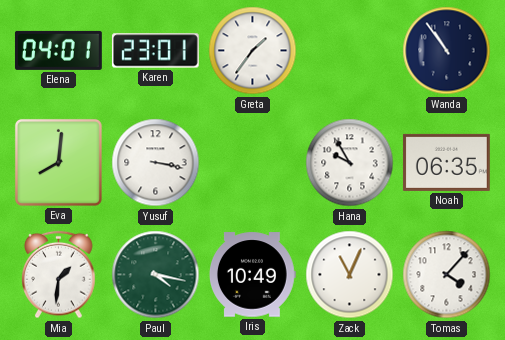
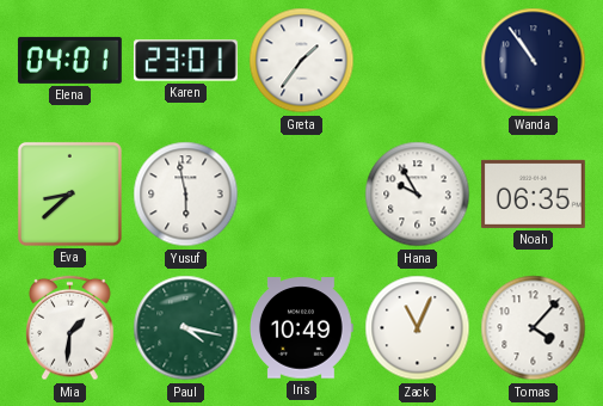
Eva: 8:01 -> 8:38
Yusuf: 3:17 -> 5:58
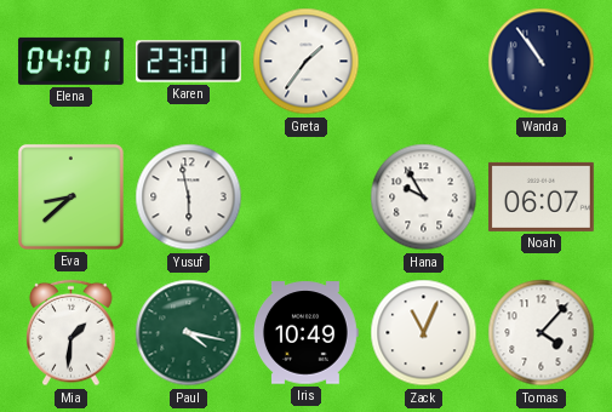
Noah: 06:35 -> 06:07
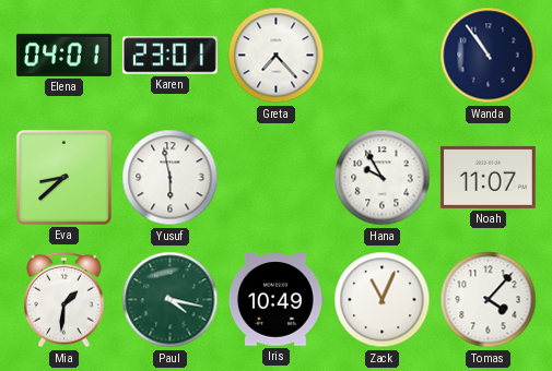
Greta: 1:36 -> 7:23
Noah: 06:07 -> 11:07
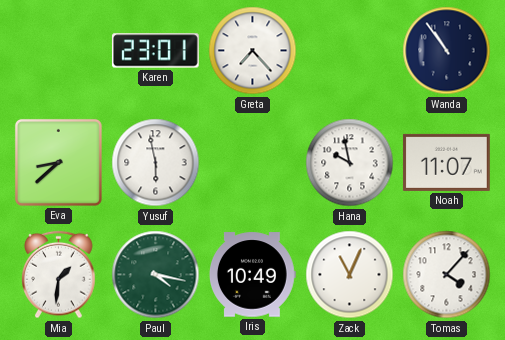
Elena: 04:01 -> none
Hana: 9:55 -> 9:58
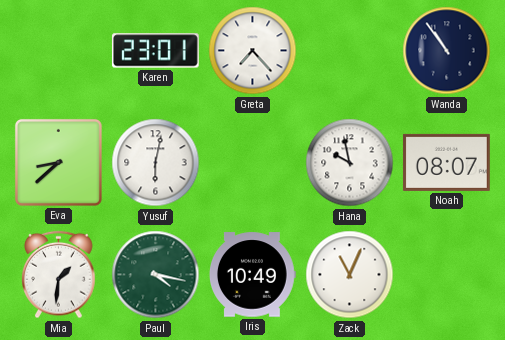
Yusuf: 5:58 -> 6:02
Noah: 11:07 -> 08:07
Tomas: 4:07 -> none
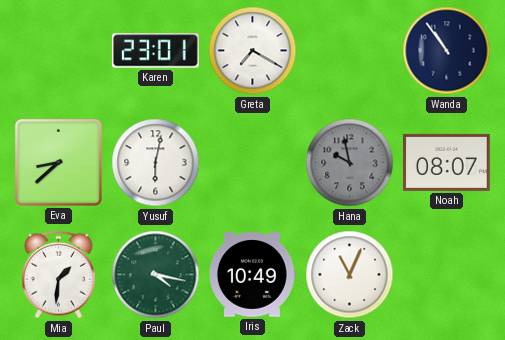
Greta: 7:23 -> 7:20
Hana dial: white -> grey
